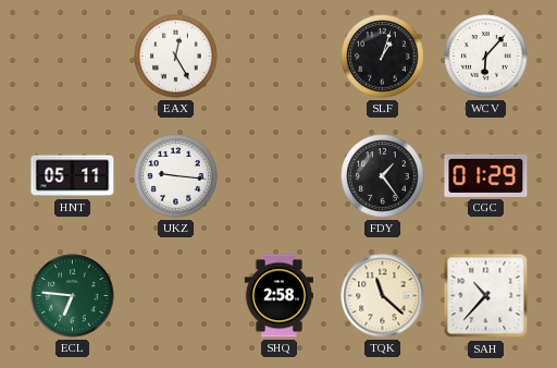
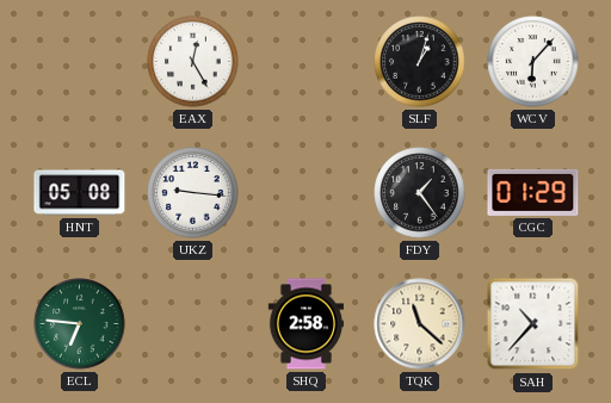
HNT: 05:11 -> 05:08
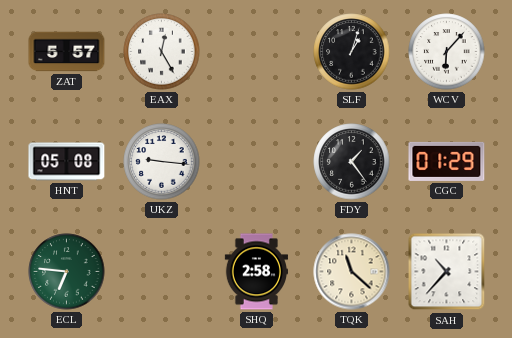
ZAT: none -> 5:57
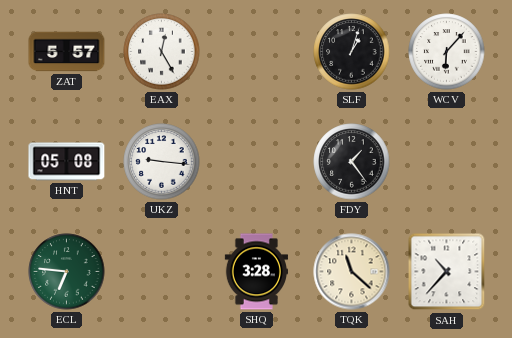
CGC: 01:29 -> none
SHQ: 2:58 -> 3:28
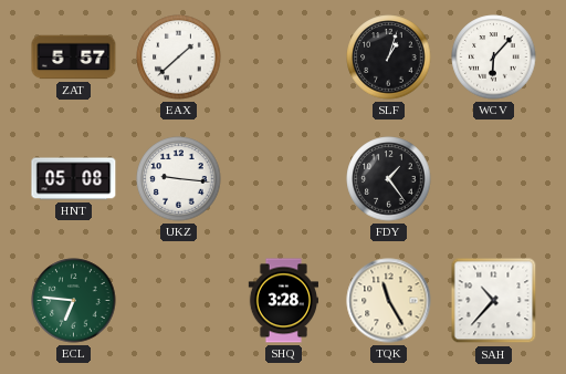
EAX: 12:25 -> 1:38
TQK: 11:22 -> 11:25
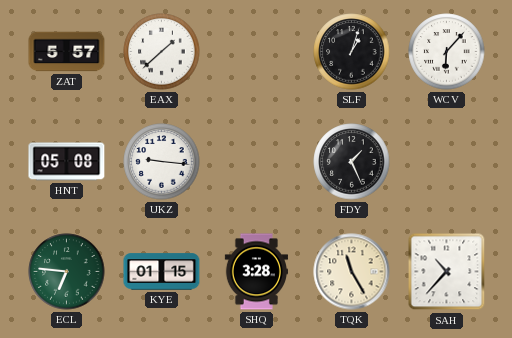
FDY: 1:24 -> 1:26
KYE: none -> 01:15
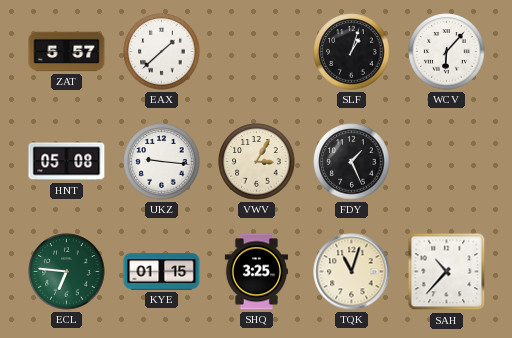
VWV: none -> 3:05
SHQ: 3:28 -> 3:25
TQK: 11:25 -> 11:03
